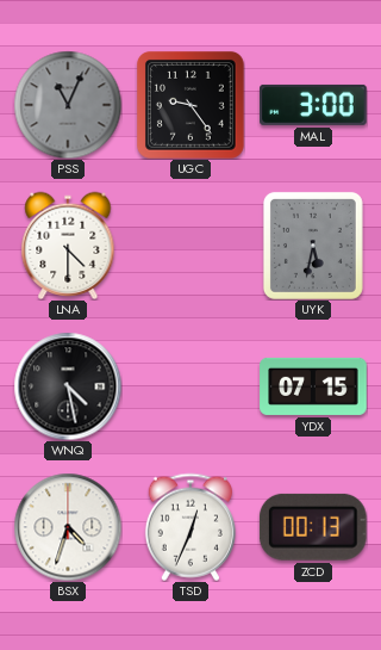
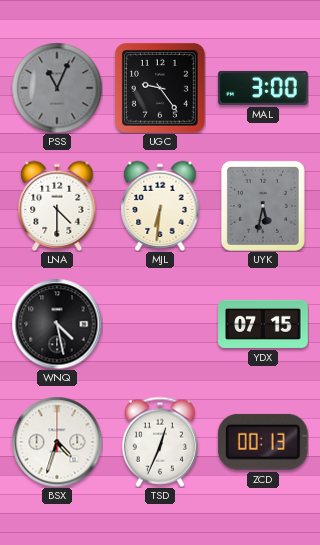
MJL: none -> 6:31
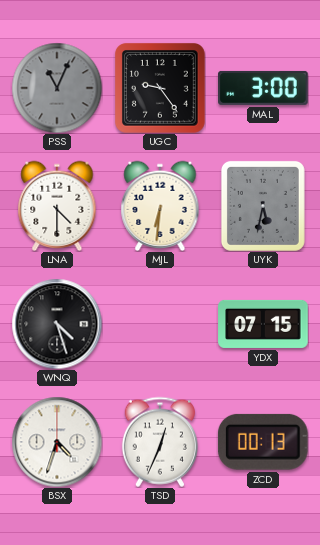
WNQ: 4:28 -> 4:27
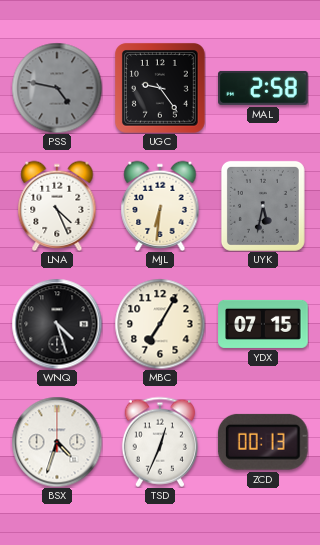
PSS: 11:04 -> 4:47
MAL: 3:00 -> 2:58
LNA: 4:30 -> 4:26
MBC: none -> 7:05
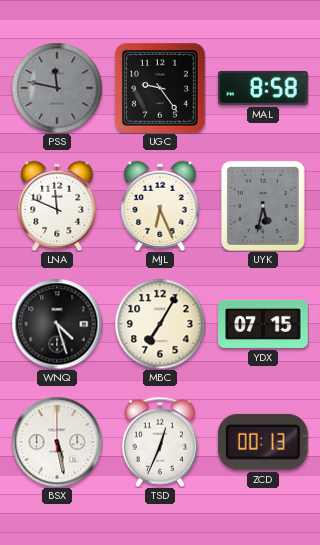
PSS: 4:47 -> 11:47
MAL: 2:58 -> 8:58
LNA: 4:26 -> 11:49
MJL: 6:31 -> 6:26
BSX: 4:33 -> 5:28
